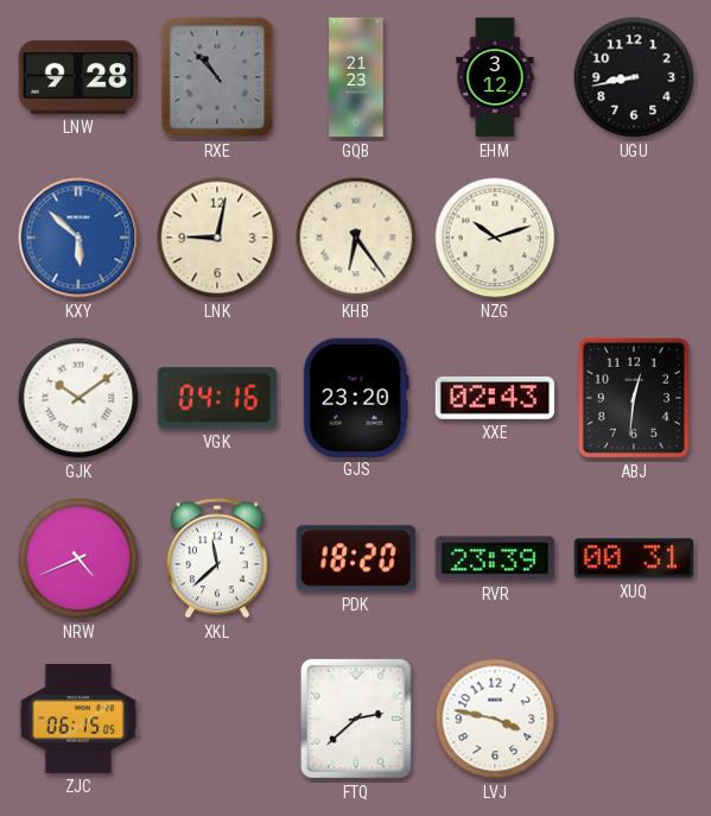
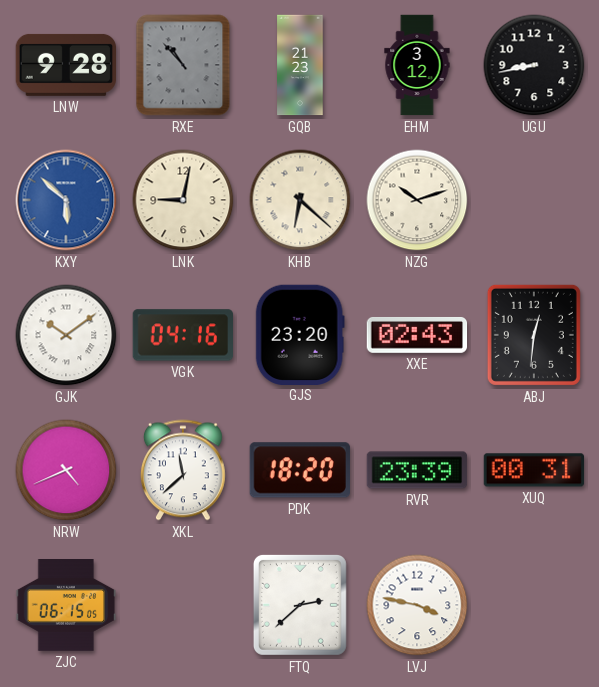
KHB: 6:24 -> 6:22
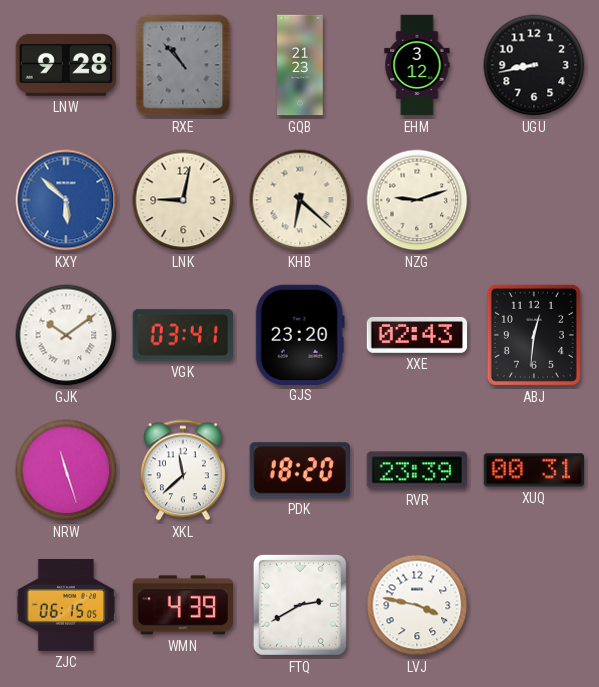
NZG: 10:12 -> 9:12
VGK: 04:16 -> 03:41
NRW: 4:41 -> 11:27
WMN: none -> 4:39
FTQ: 2:38 -> 2:40
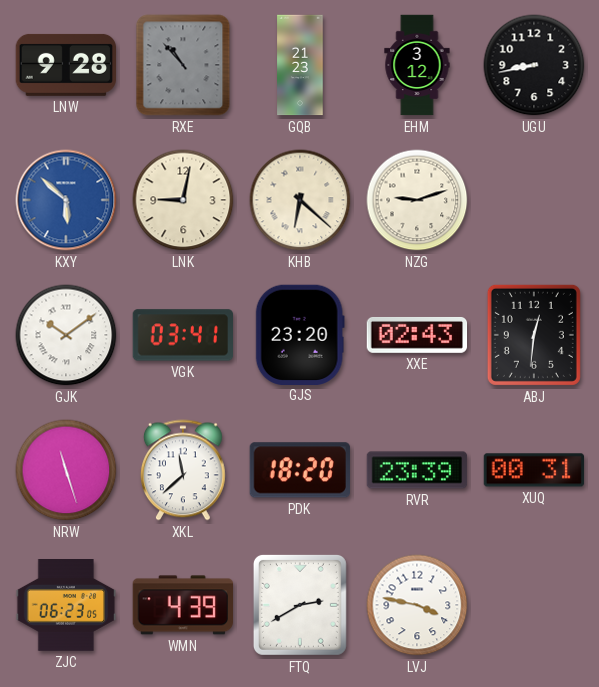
ZJC: 06:15 -> 06:23
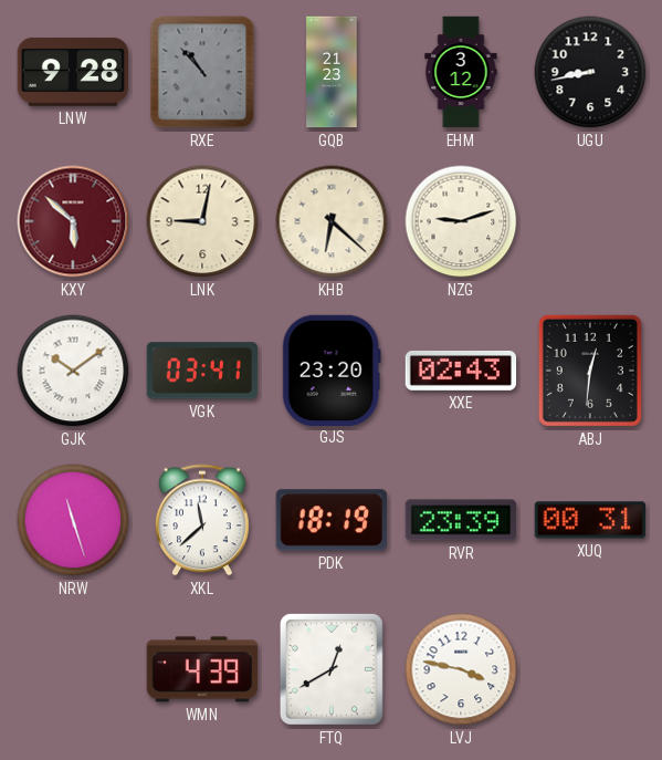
KXY dial: blue -> burgundy
PDK: 18:20 -> 18:19
ZJC: 06:23 -> none
FTQ: 2:40 -> 12:40
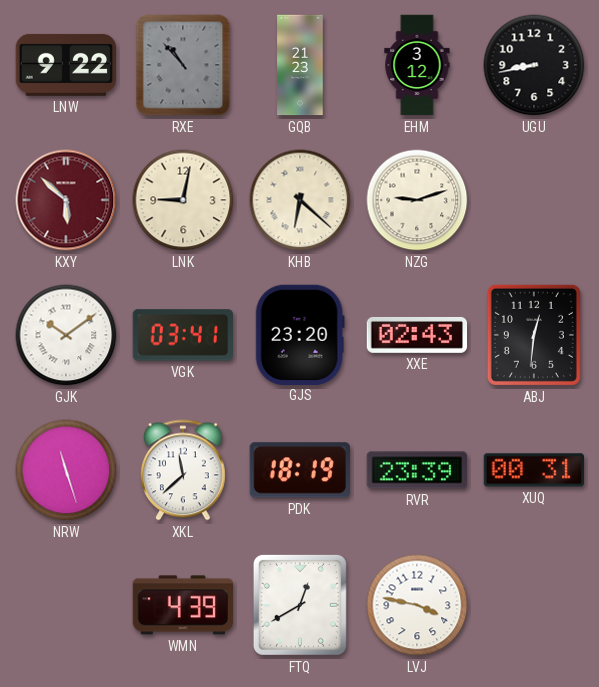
LNW: 9:28 -> 9:22
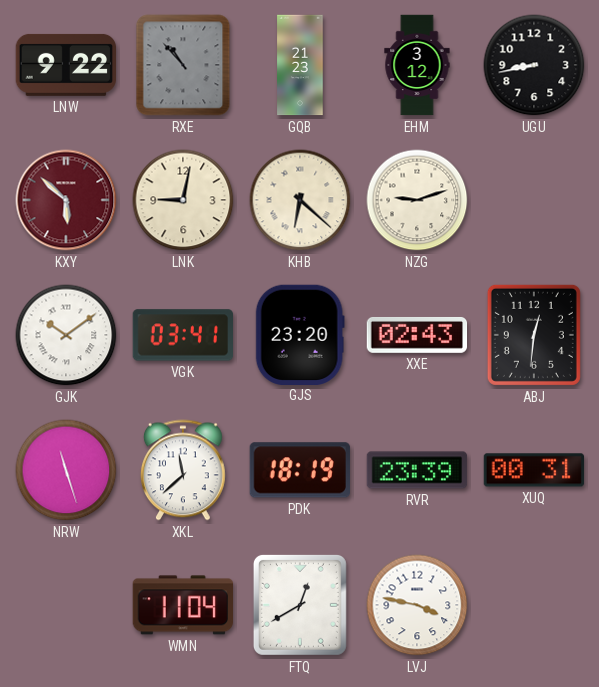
WMN: 4:39 -> 11:04
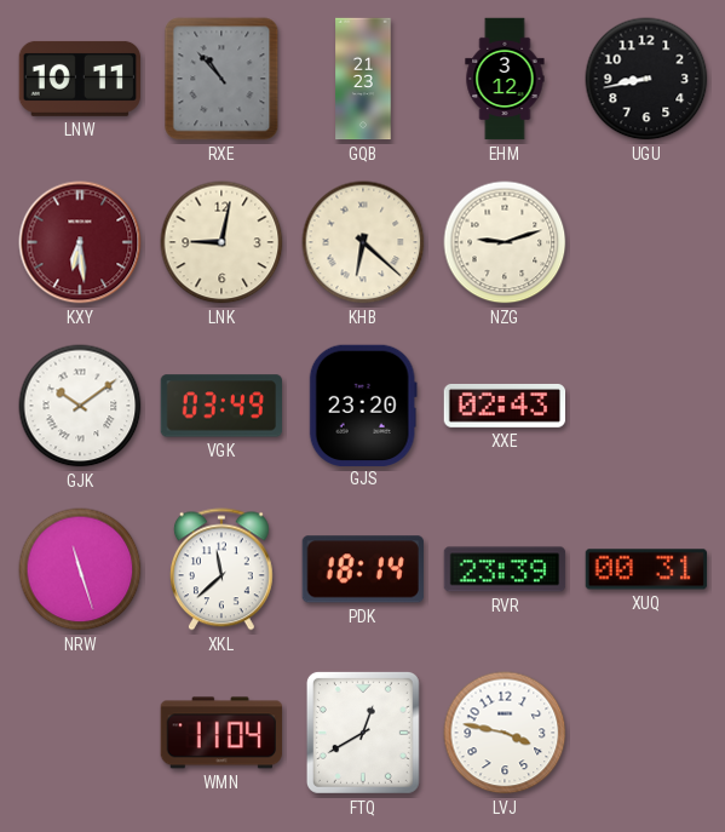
LNW: 9:22 -> 10:11
KXY: 5:52 -> 6:29
VGK: 03:41 -> 03:49
ABJ: 12:31 -> none
PDK: 18:19 -> 18:14
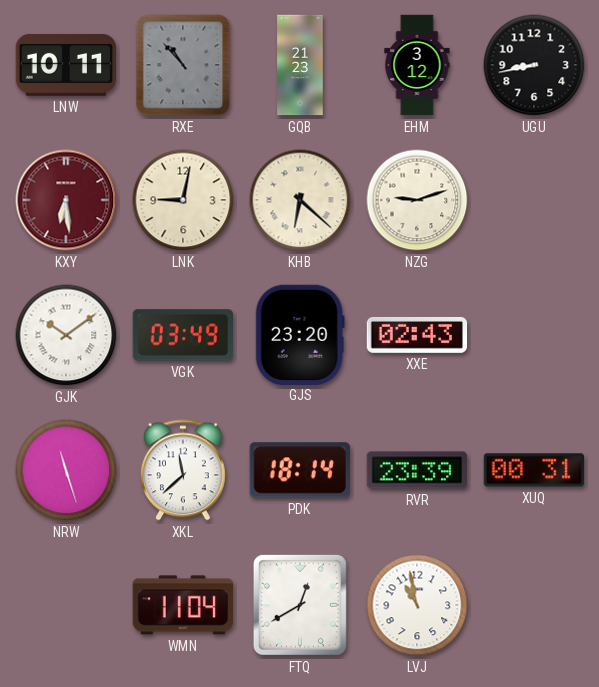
LVJ: 3:47 -> 10:58
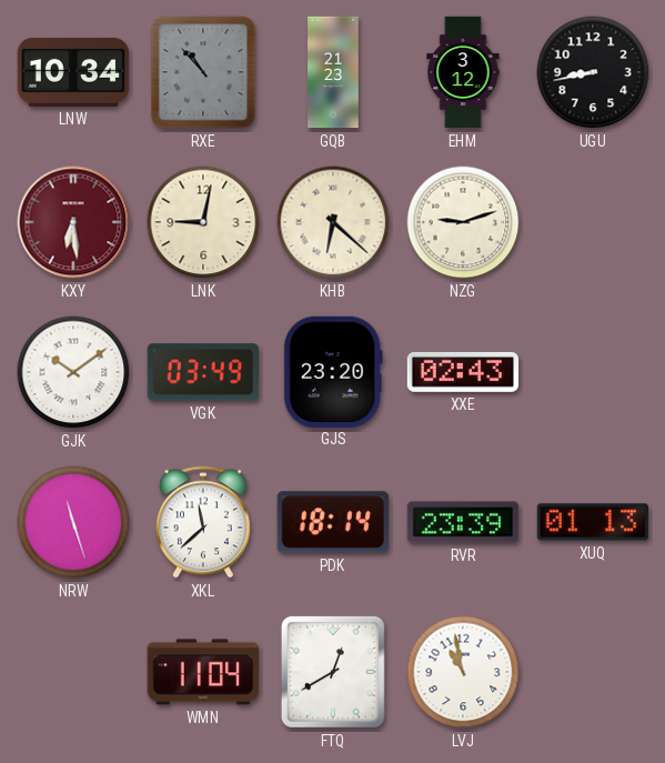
LNW: 10:11 -> 10:34
XUQ: 00:31 -> 01:13
